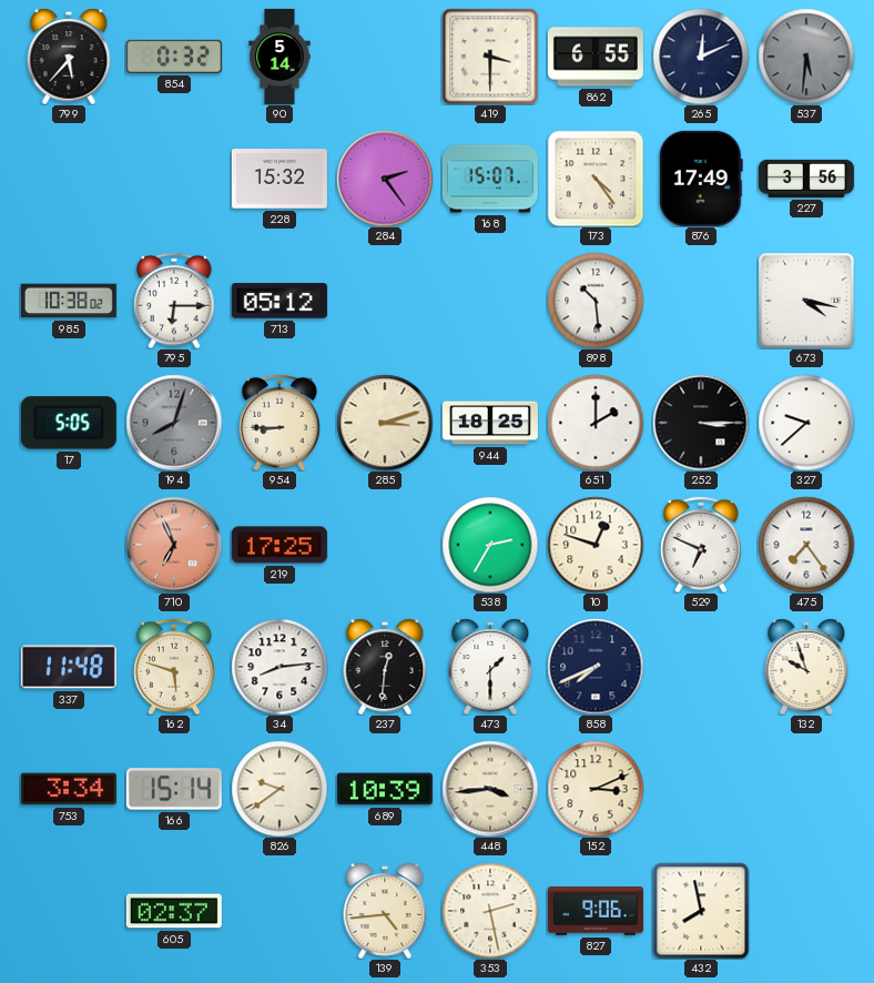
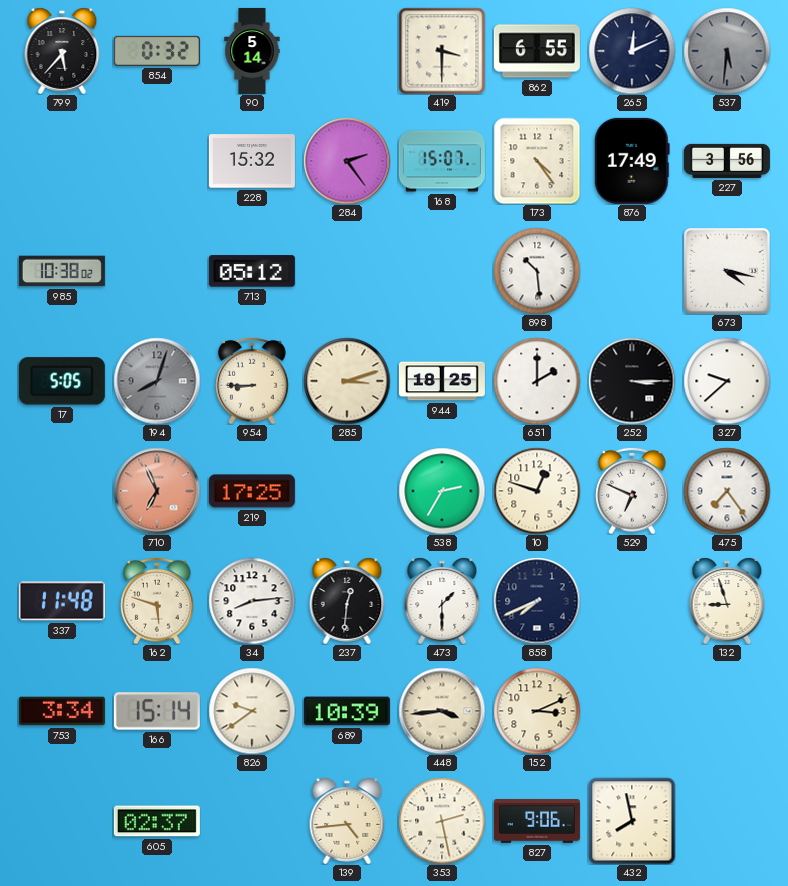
795: 6:15 -> none
132: 9:57 -> 8:57
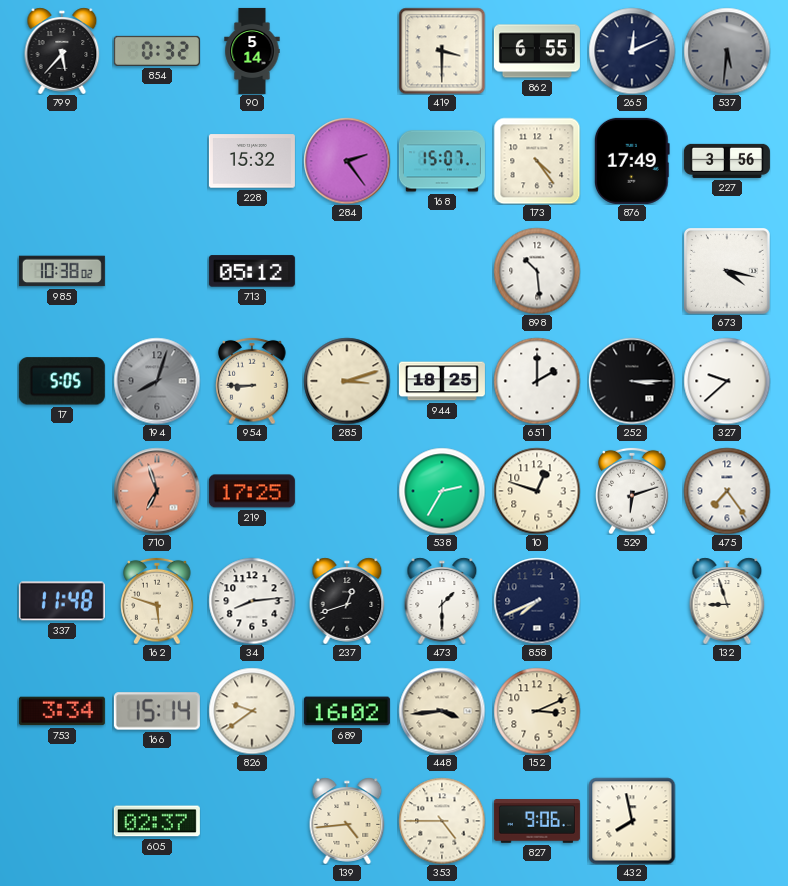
710: 6:56 -> 6:57
529: 6:49 -> 6:12
237: 12:31 -> 12:42
689: 10:39 -> 16:02
353: 2:28 -> 4:45
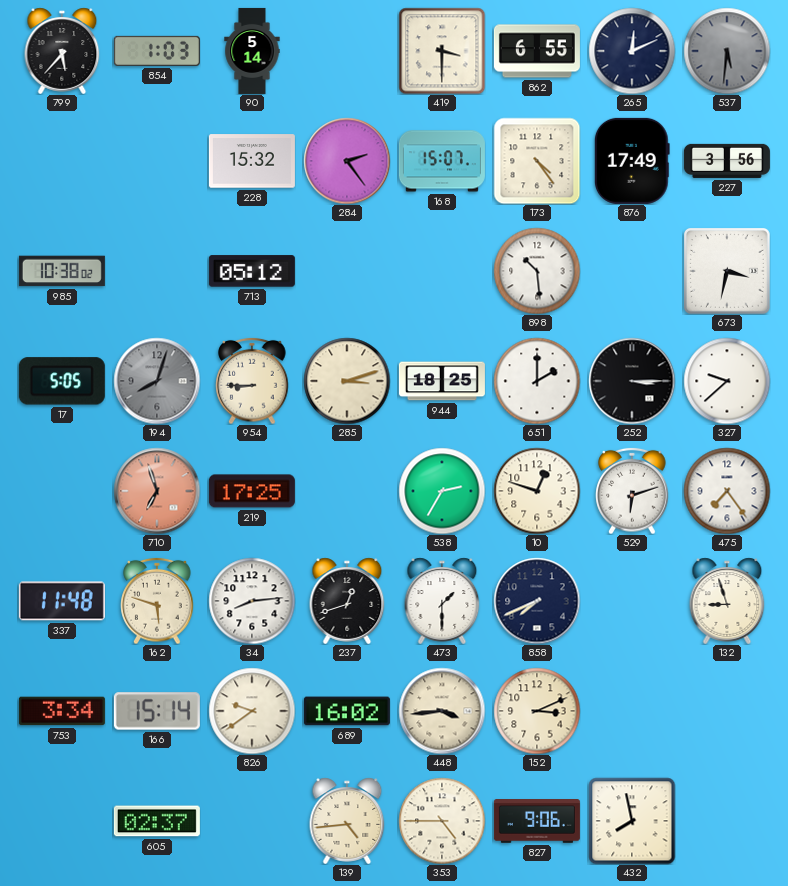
854: 0:32 -> 1:03
673: 4:17 -> 3:32
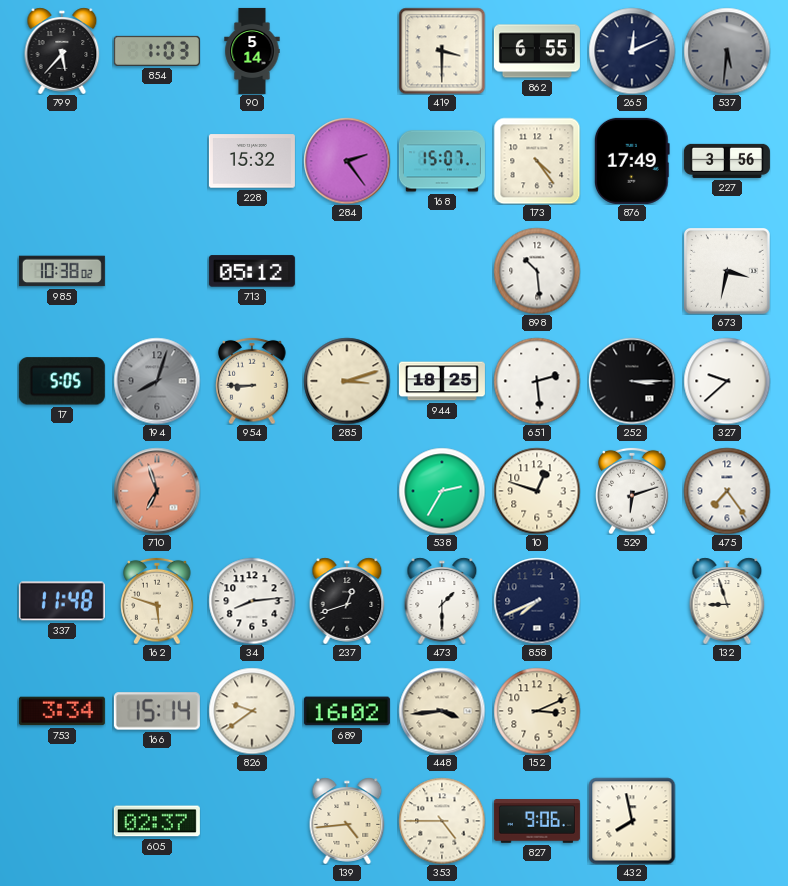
651: 2:00 -> 2:29
219: 17:25 -> none
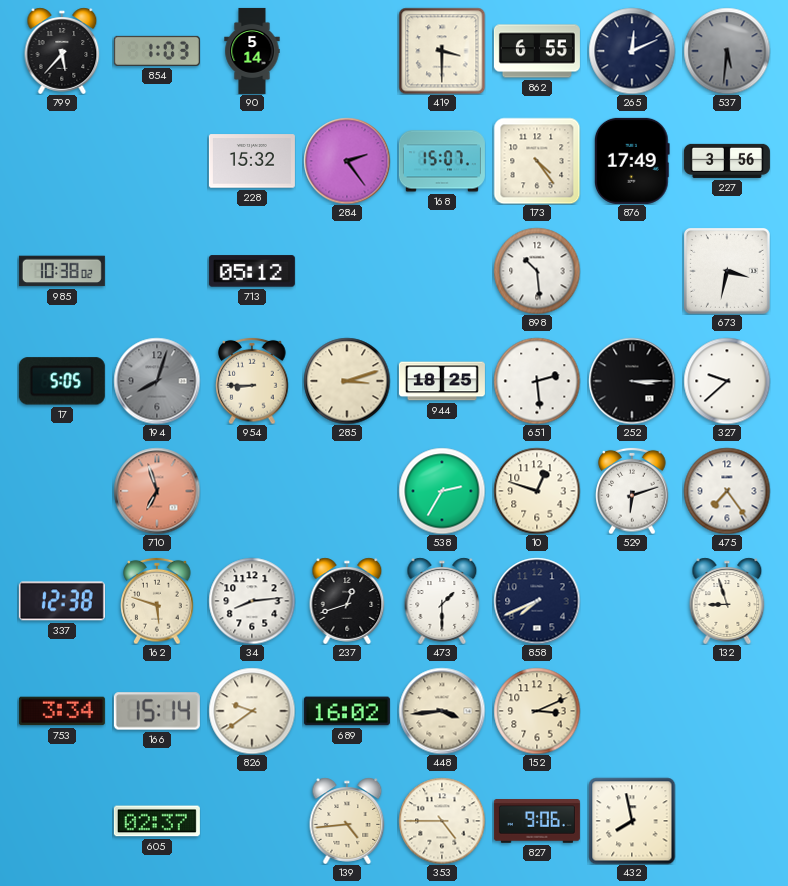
337: 11:48 -> 12:38
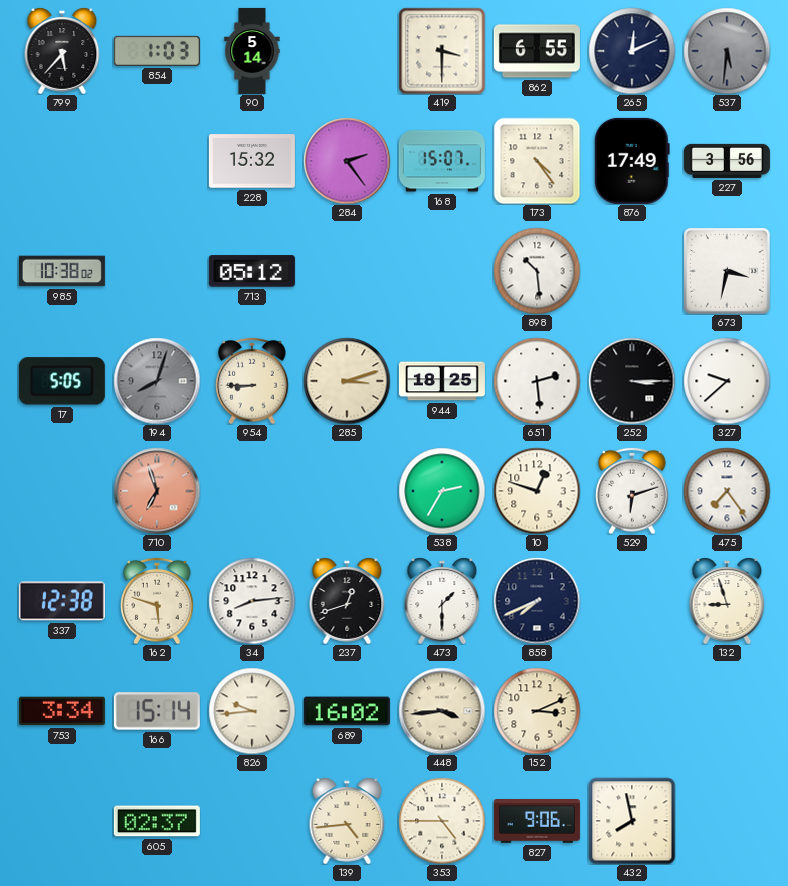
826: 9:39 -> 9:44
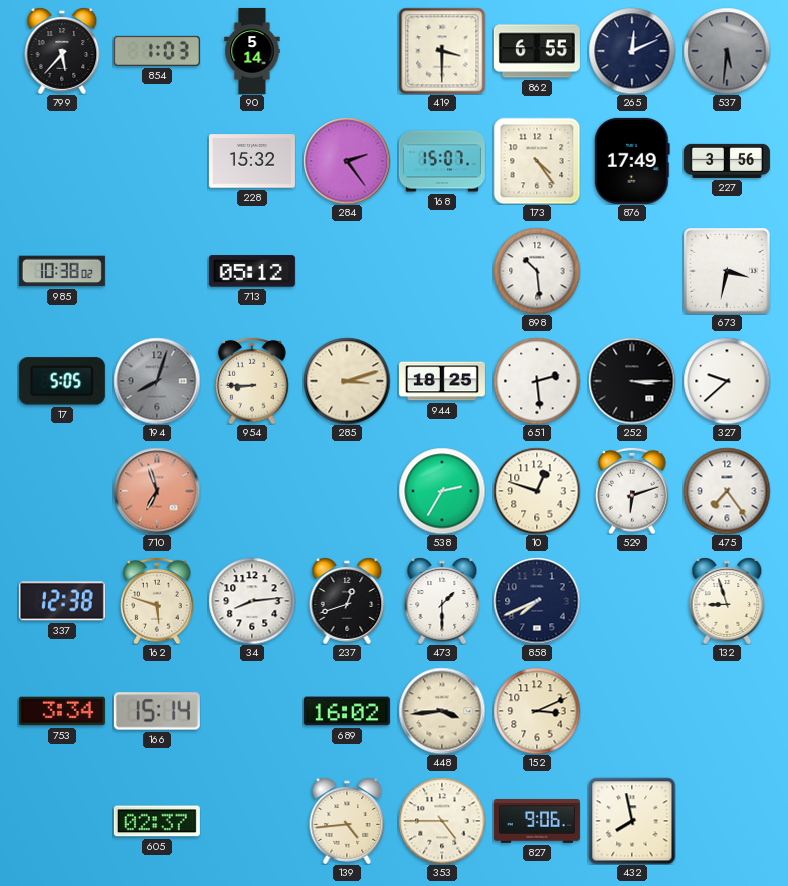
826: 9:44 -> none
